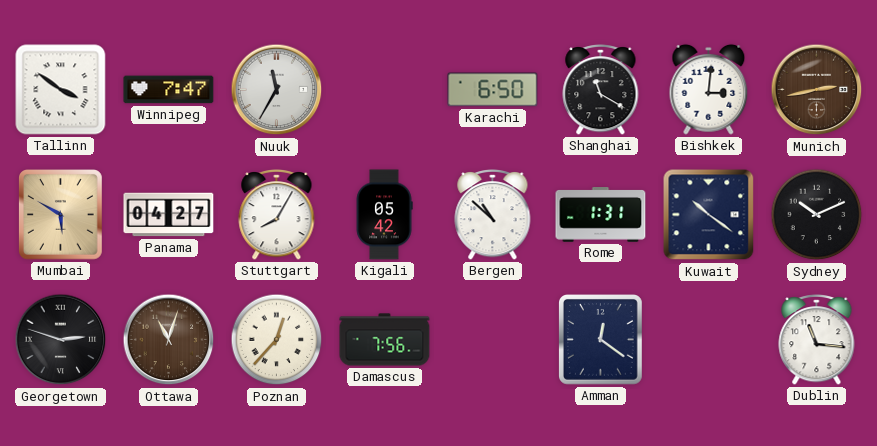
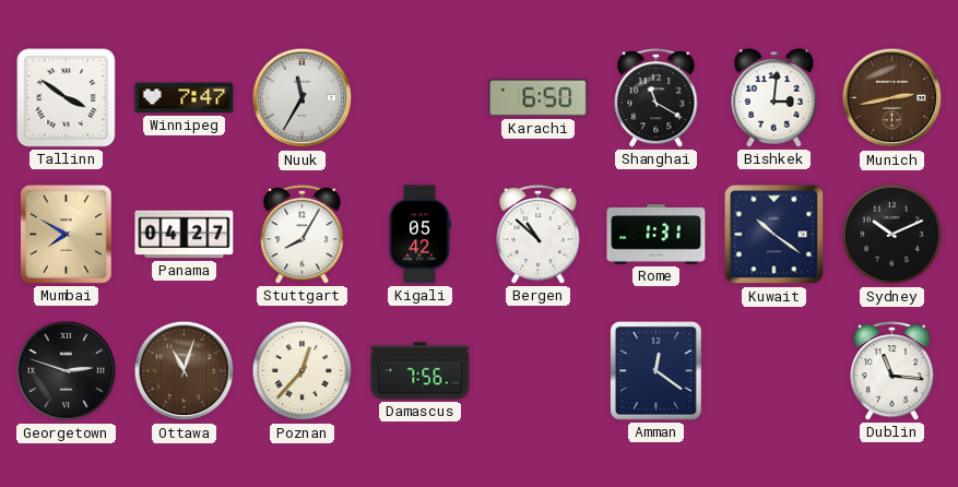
Mumbai: 5:50 -> 7:50
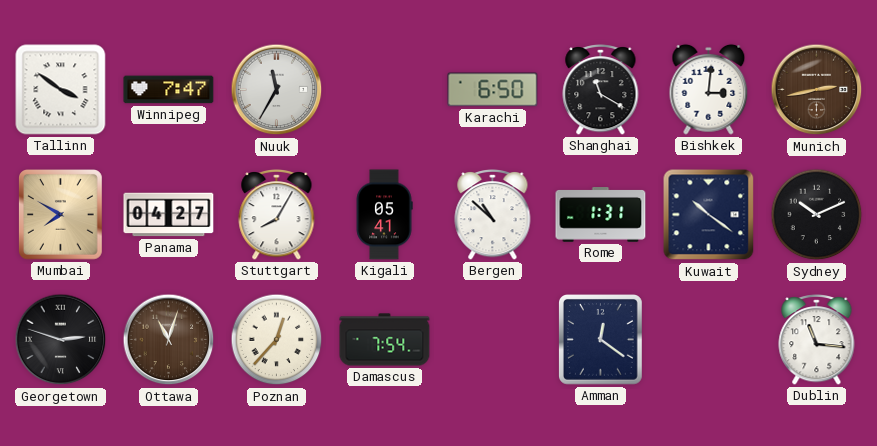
Kigali: 05:42 -> 05:41
Damascus: 7:56 -> 7:54
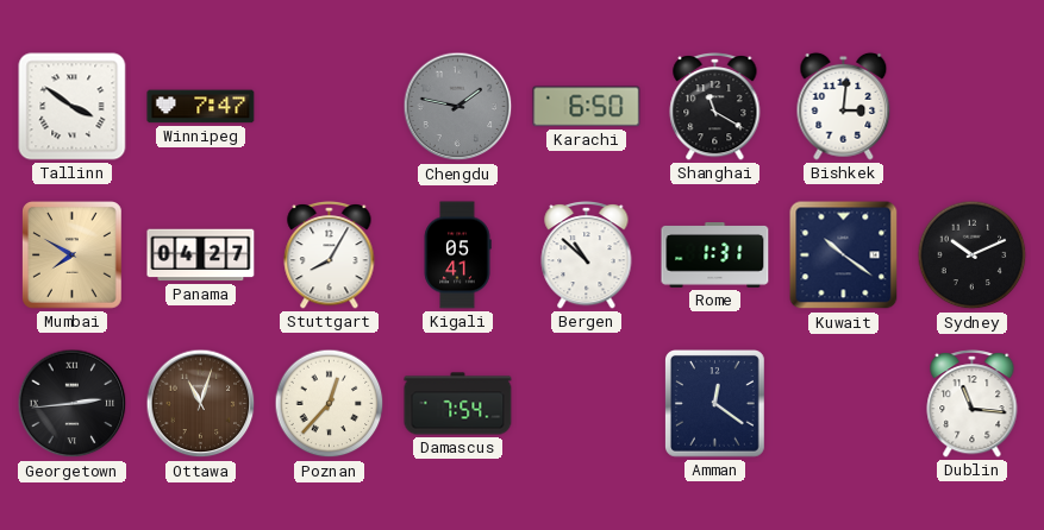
Nuuk: 11:35 -> none
Chengdu: none -> 1:47
Munich: 2:43 -> none
Georgetown: 2:48 -> 2:44
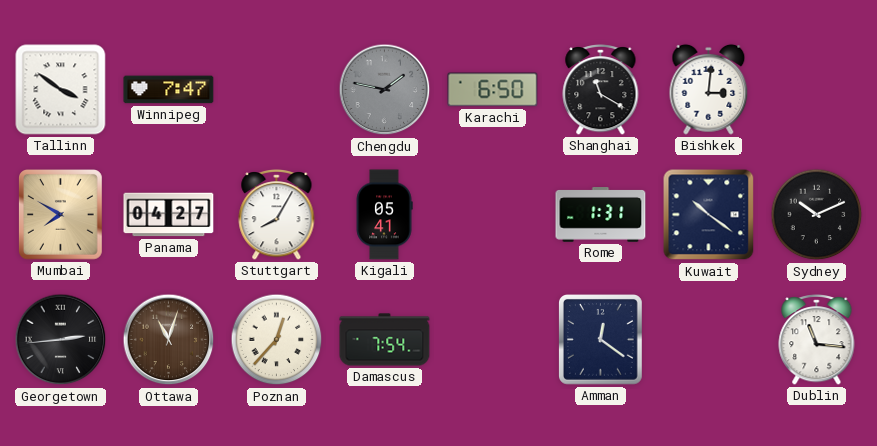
Bergen: 10:52 -> none
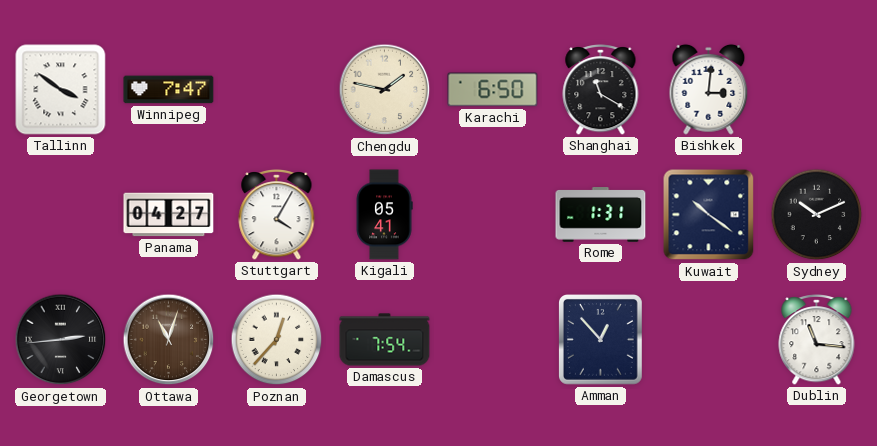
Chengdu dial: grey -> cream
Mumbai: 7:50 -> none
Stuttgart: 8:05 -> 4:05
Amman: 12:21 -> 12:53
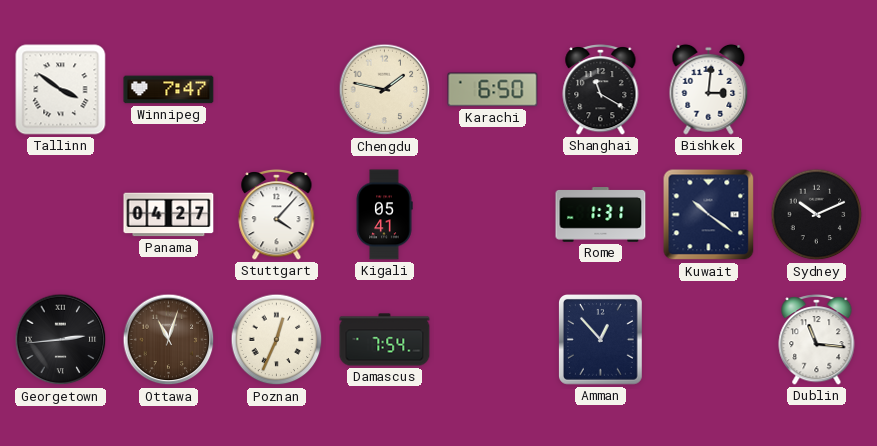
Stuttgart: 4:05 -> 4:07
Poznan: 12:37 -> 12:34
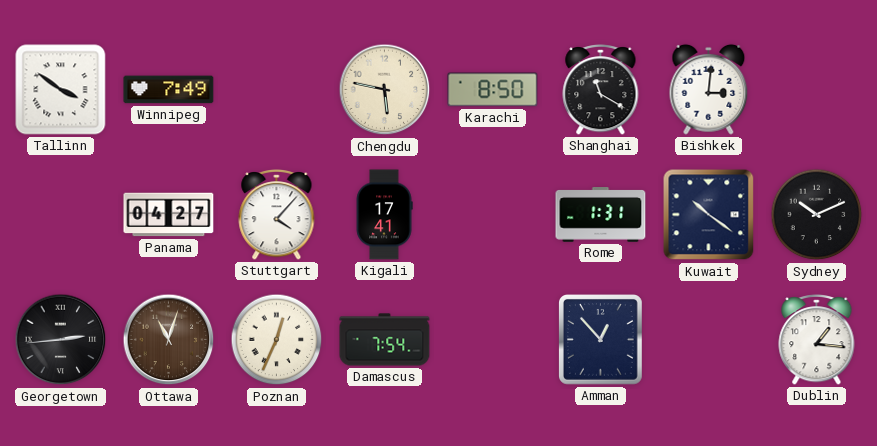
Winnipeg: 7:47 -> 7:49
Chengdu: 1:47 -> 5:47
Karachi: 6:50 -> 8:50
Kigali: 05:41 -> 17:41
Dublin: 11:16 -> 1:16
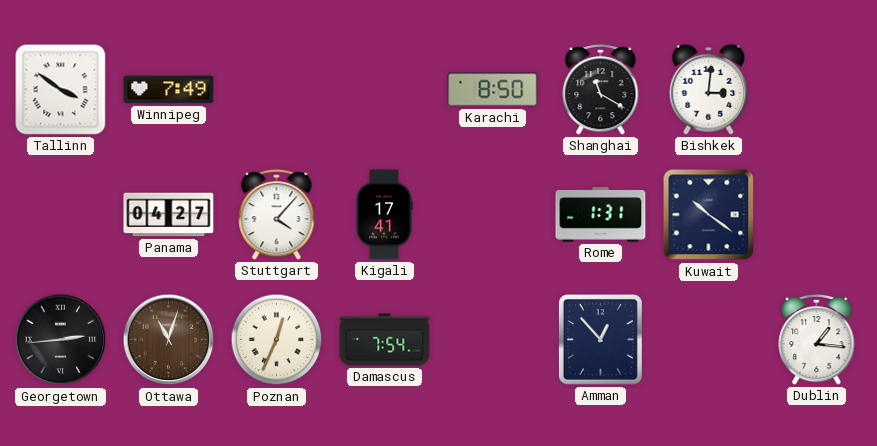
Chengdu: 5:47 -> none
Sydney: 10:11 -> none
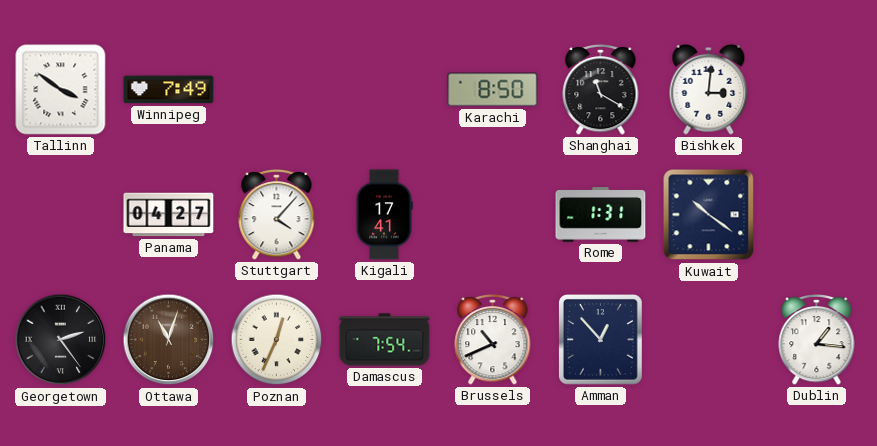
Georgetown: 2:44 -> 2:24
Brussels: none -> 10:41
